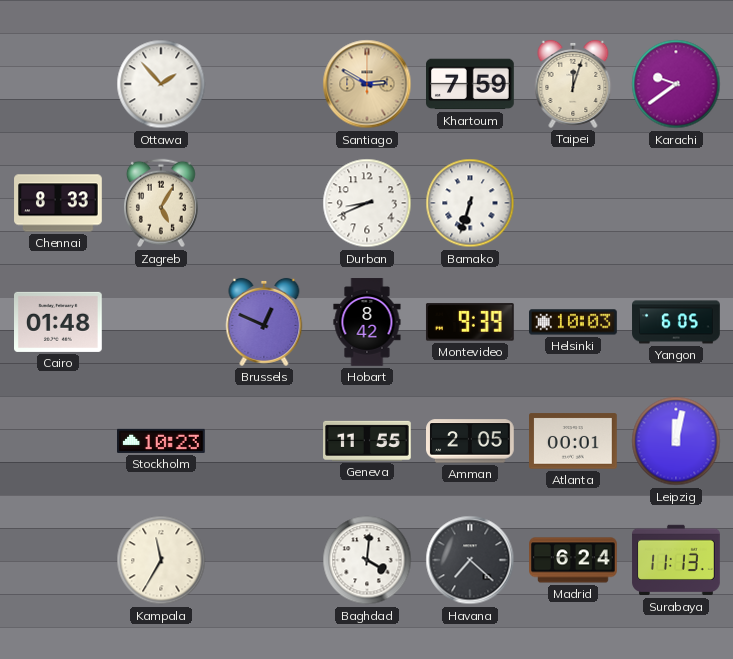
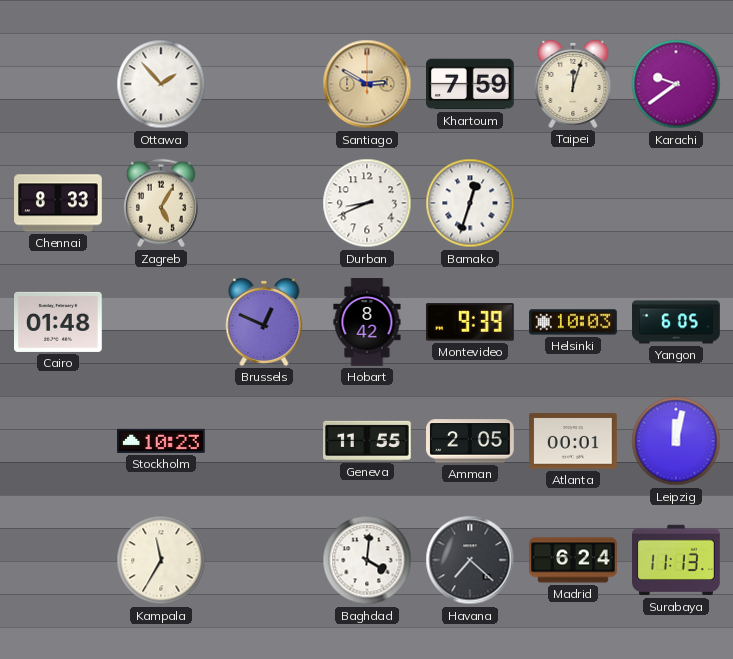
Bamako: 6:33 -> 12:33
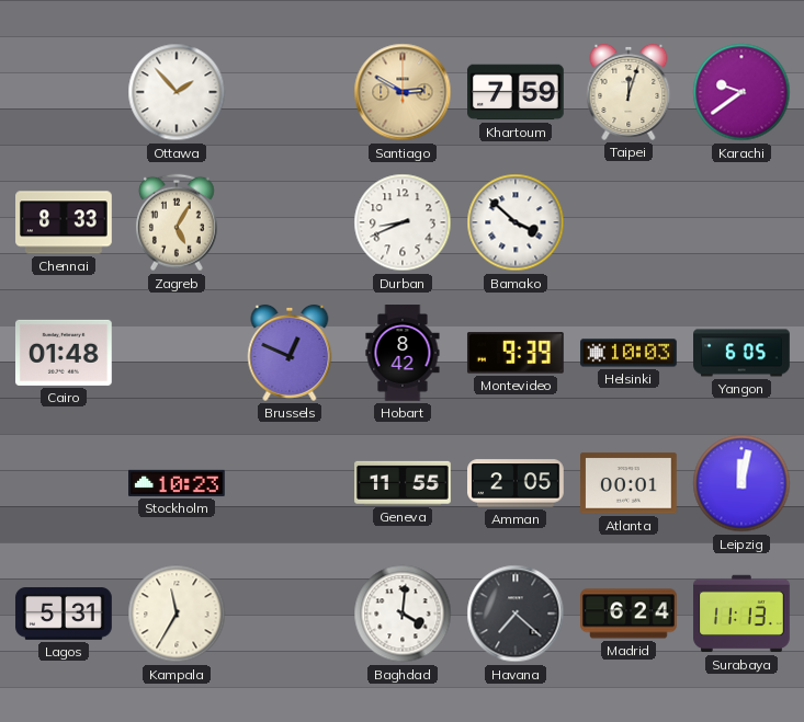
Bamako: 12:33 -> 3:52
Lagos: none -> 5:31
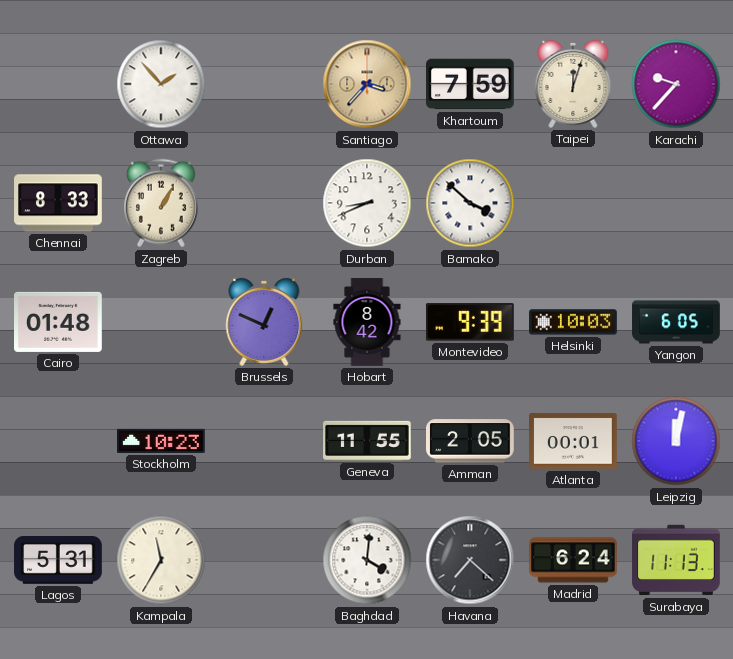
Santiago: 2:50 -> 3:37
Karachi: 9:39 -> 9:37
Zagreb: 5:05 -> 1:05
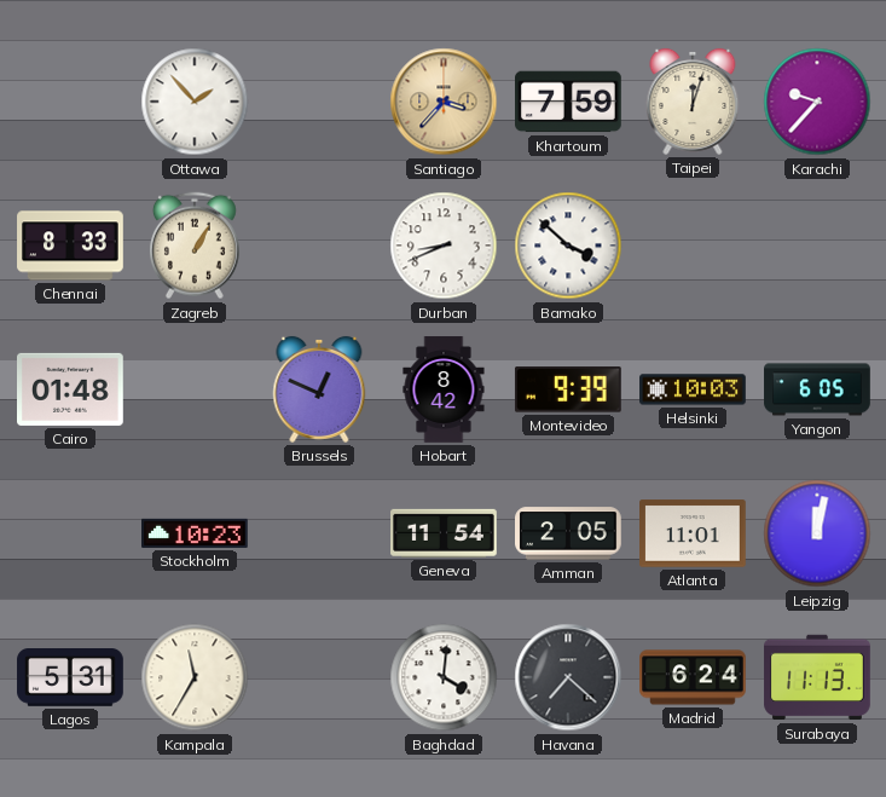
Geneva: 11:55 -> 11:54
Atlanta: 00:01 -> 11:01
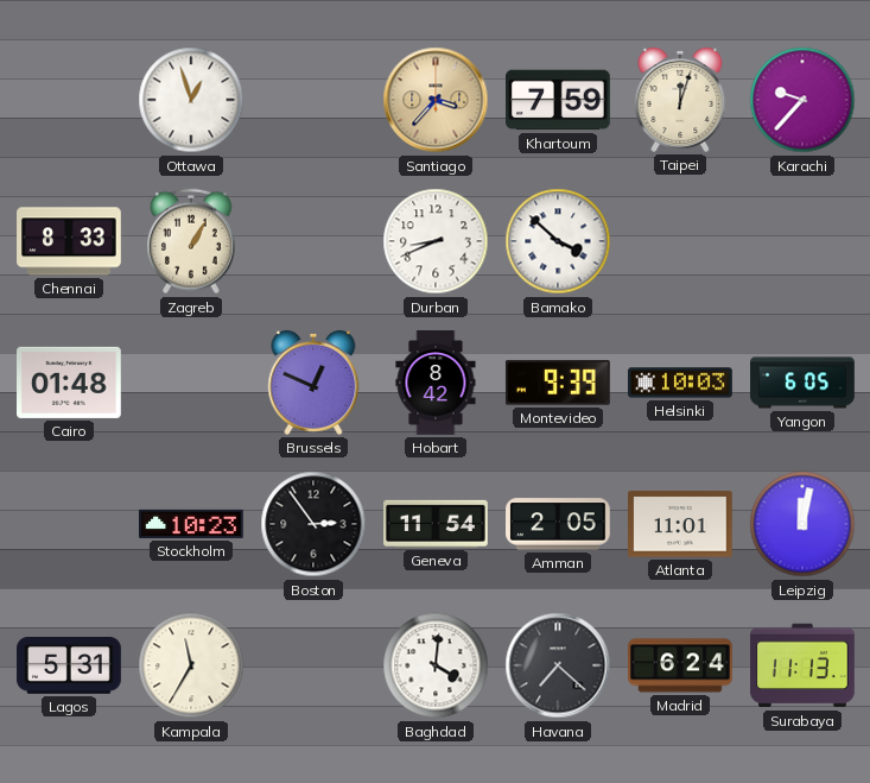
Ottawa: 1:53 -> 12:57
Boston: none -> 2:54
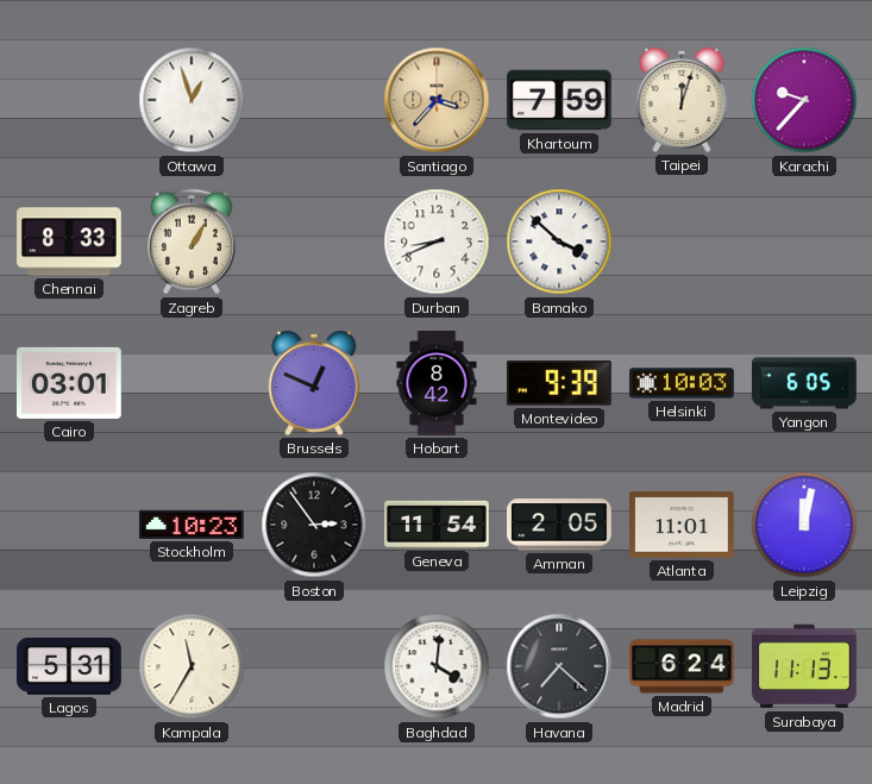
Cairo: 01:48 -> 03:01
